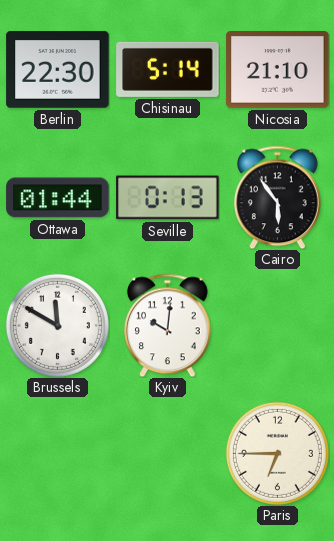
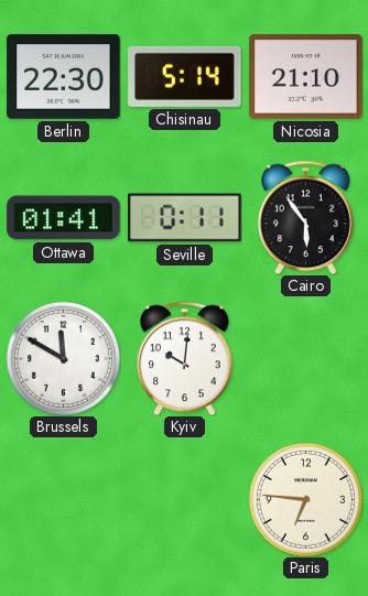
Ottawa: 01:44 -> 01:41
Seville: 0:13 -> 0:11
Paris: 6:45 -> 6:46
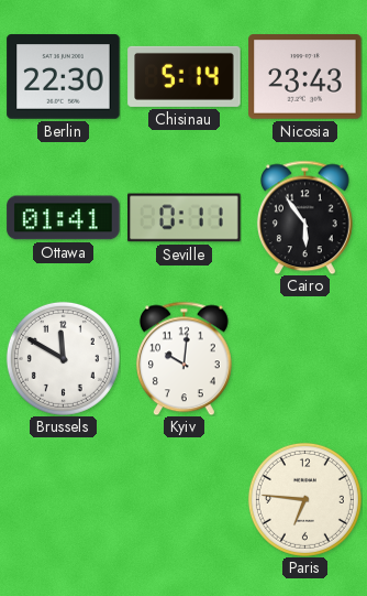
Nicosia: 21:10 -> 23:43
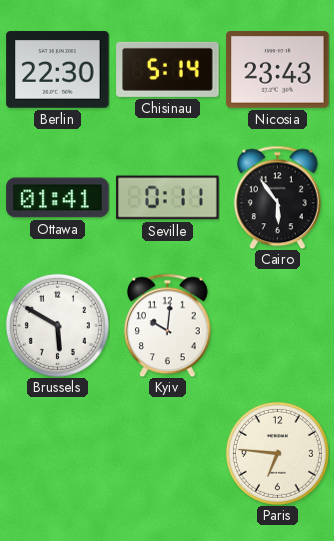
Brussels: 11:50 -> 5:50
